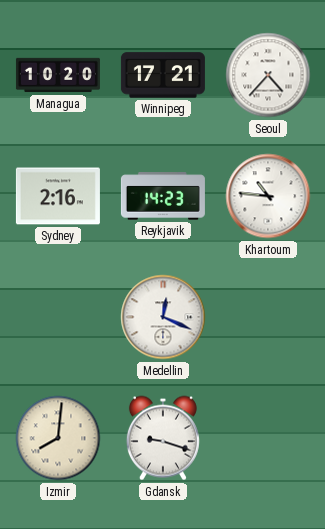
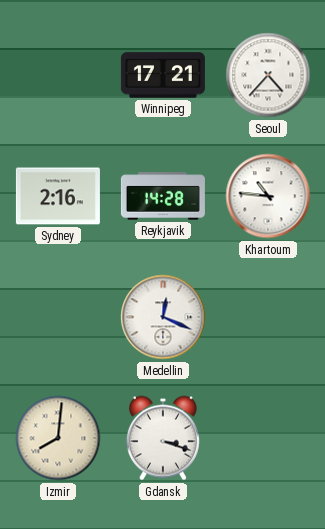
Managua: 10:20 -> none
Reykjavik: 14:23 -> 14:28
Gdansk: 9:18 -> 3:18
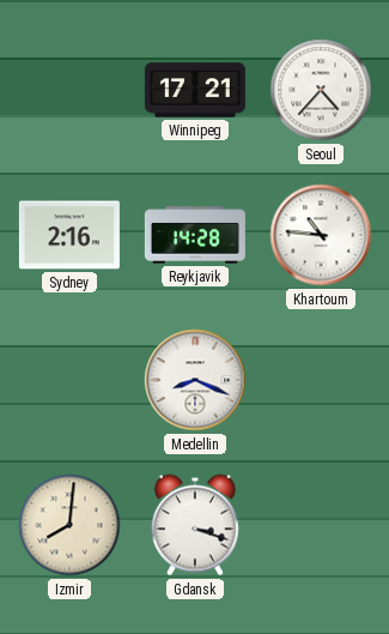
Medellin: 12:19 -> 8:19
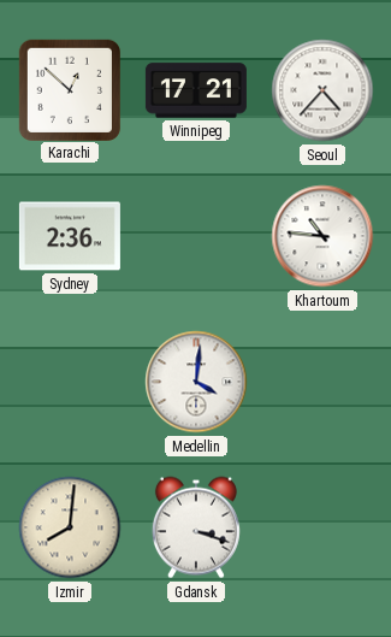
Karachi: none -> 12:52
Sydney: 2:16 -> 2:36
Reykjavik: 14:28 -> none
Medellin: 8:19 -> 4:01
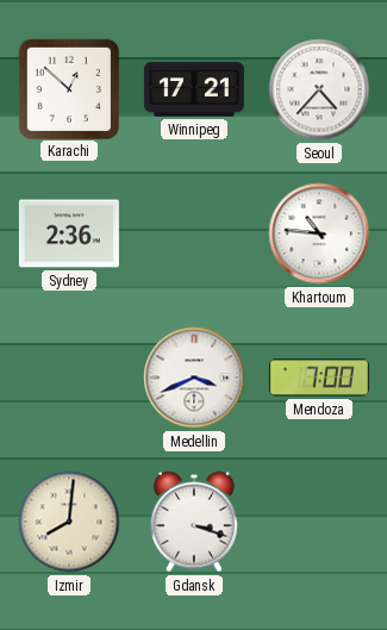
Medellin: 4:01 -> 3:41
Mendoza: none -> 7:00
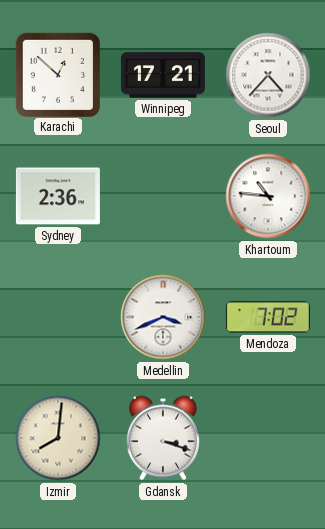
Mendoza: 7:00 -> 7:02
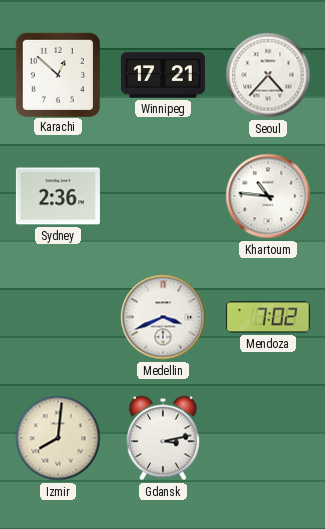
Gdansk: 3:18 -> 3:13
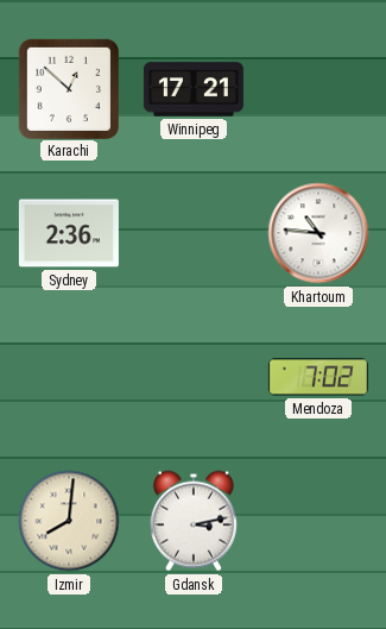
Seoul: 4:37 -> none
Medellin: 3:41 -> none
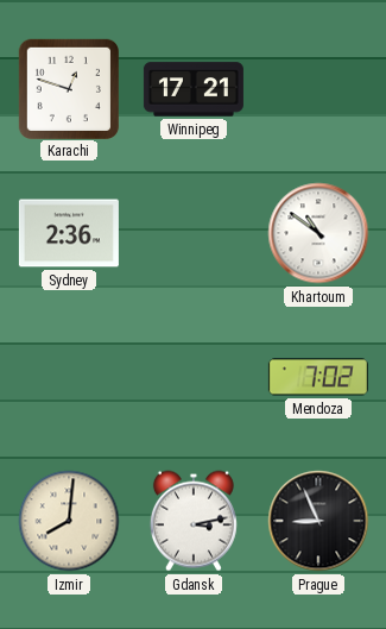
Karachi: 12:52 -> 12:48
Khartoum: 10:46 -> 10:51
Prague: none -> 8:56
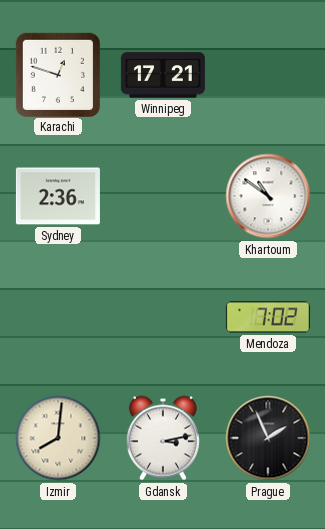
Prague: 8:56 -> 1:56
